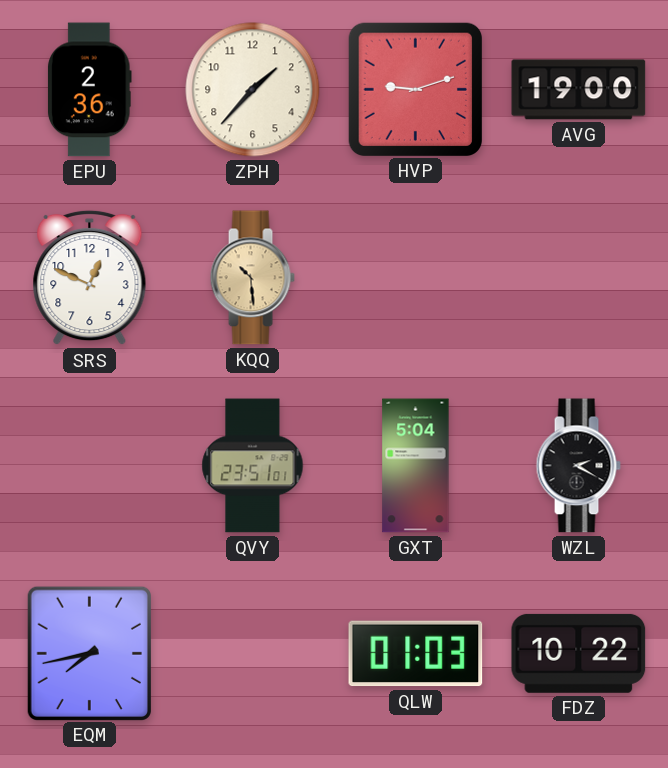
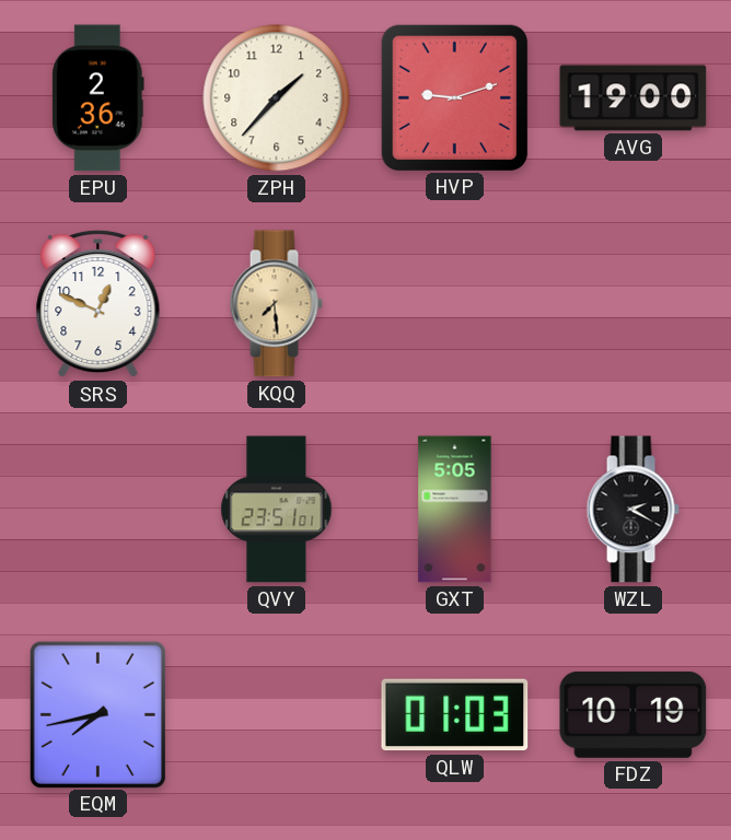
KQQ: 10:29 -> 7:29
GXT: 5:04 -> 5:05
FDZ: 10:22 -> 10:19
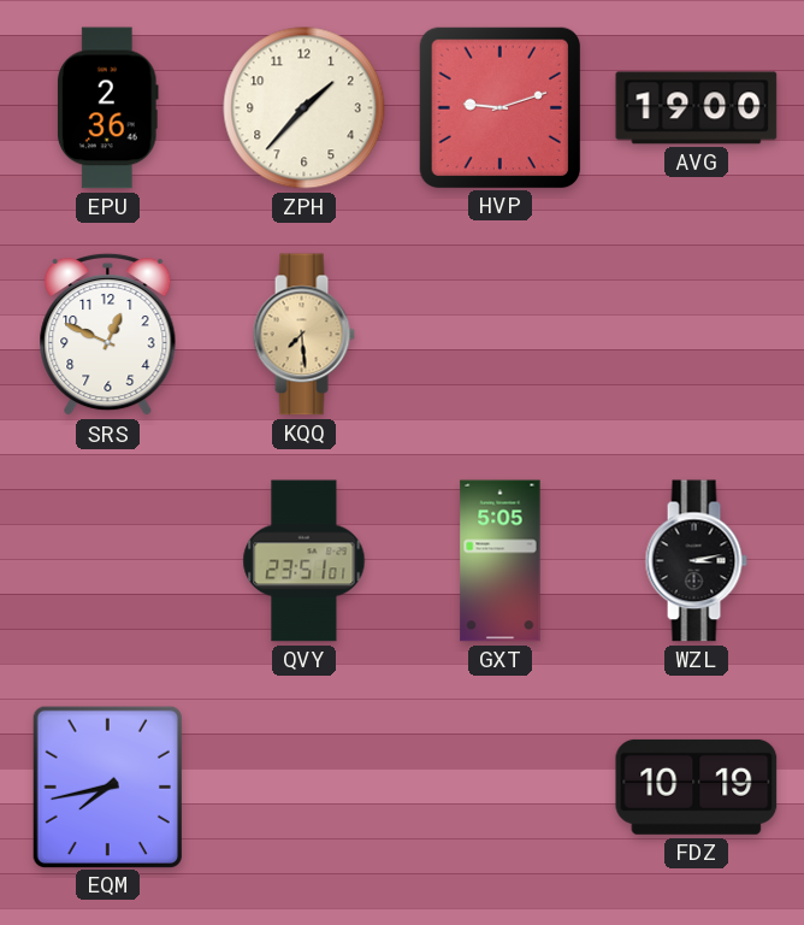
WZL: 2:20 -> 3:13
QLW: 01:03 -> none
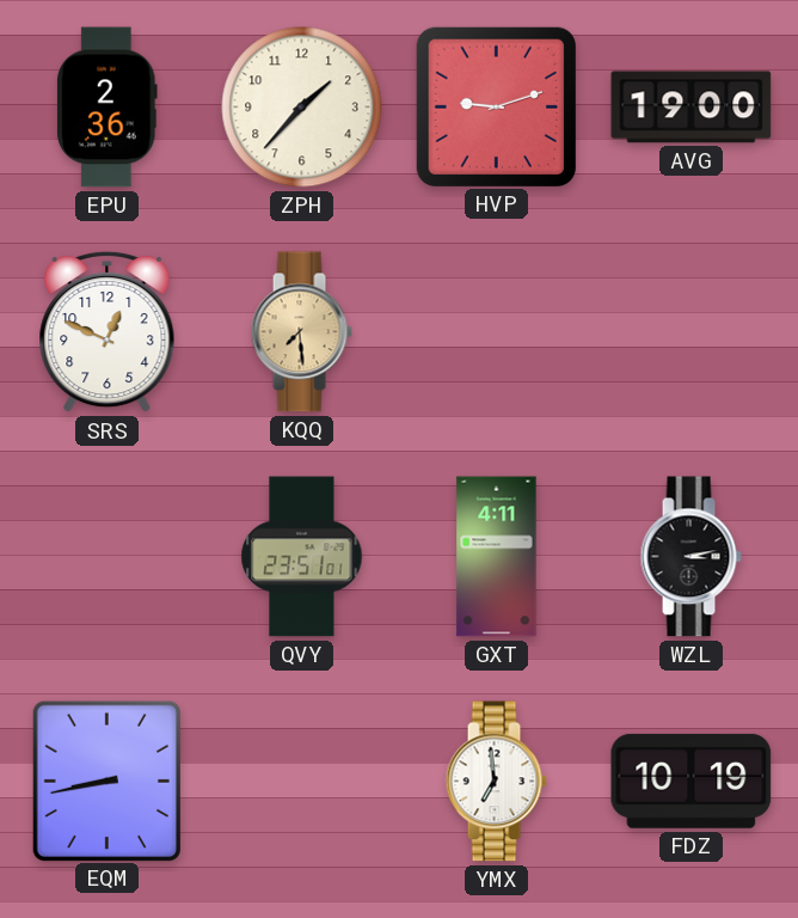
GXT: 5:05 -> 4:11
EQM: 7:43 -> 8:43
YMX: none -> 6:59
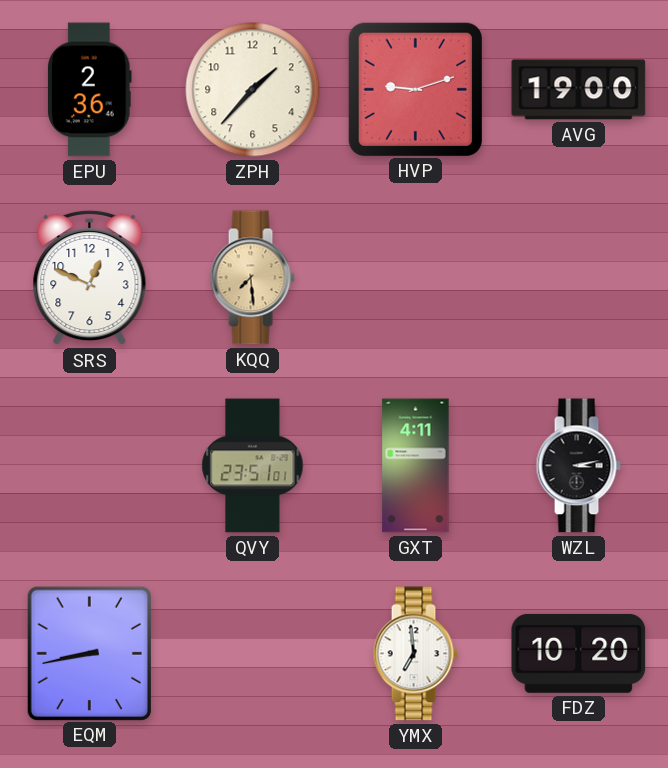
FDZ: 10:19 -> 10:20
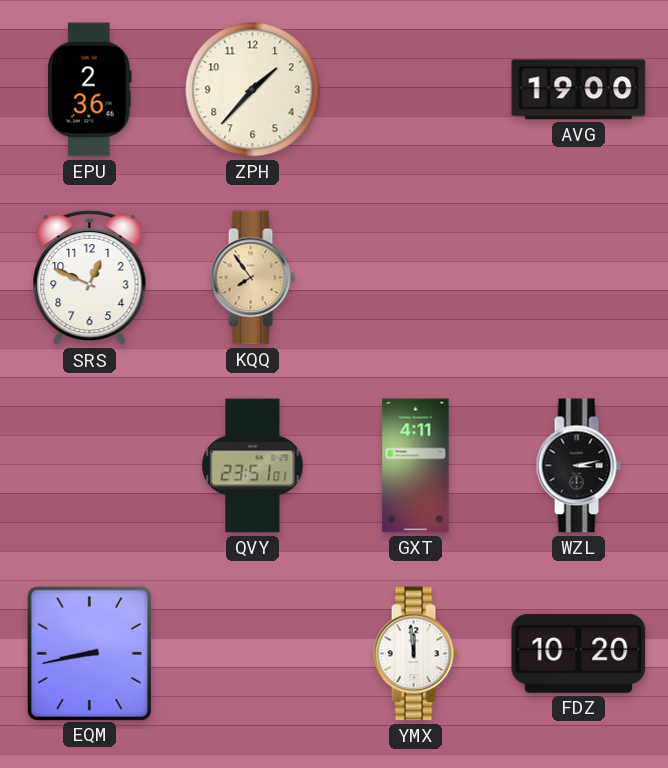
HVP: 9:12 -> none
KQQ: 7:29 -> 7:54
YMX: 6:59 -> 11:59
